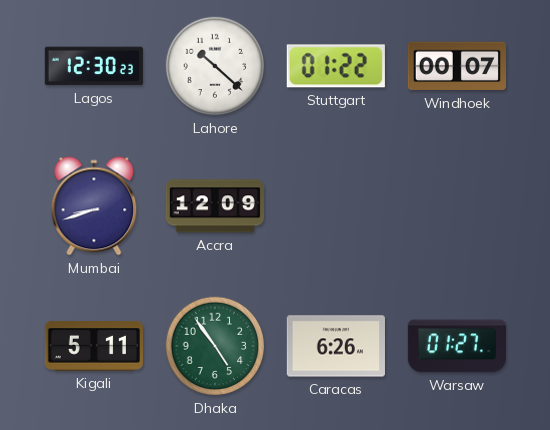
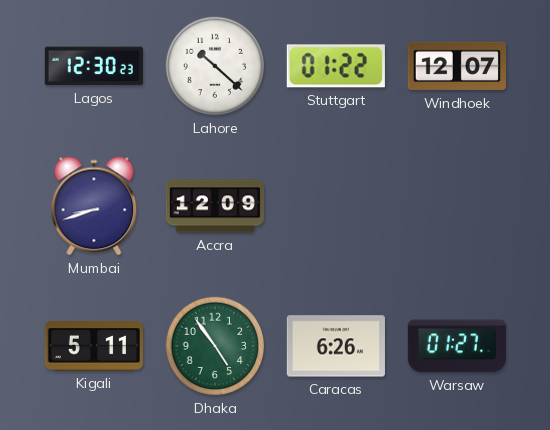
Windhoek: 00:07 -> 12:07
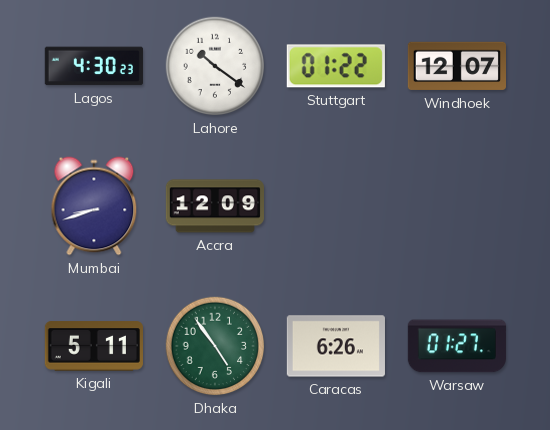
Lagos: 12:30 -> 4:30
Lahore: 10:22 -> 10:21
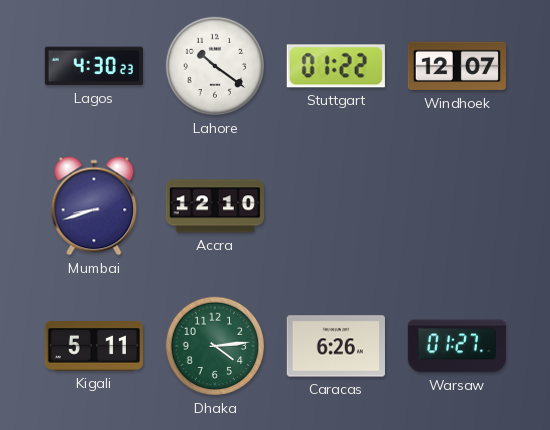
Accra: 12:09 -> 12:10
Dhaka: 4:54 -> 4:14
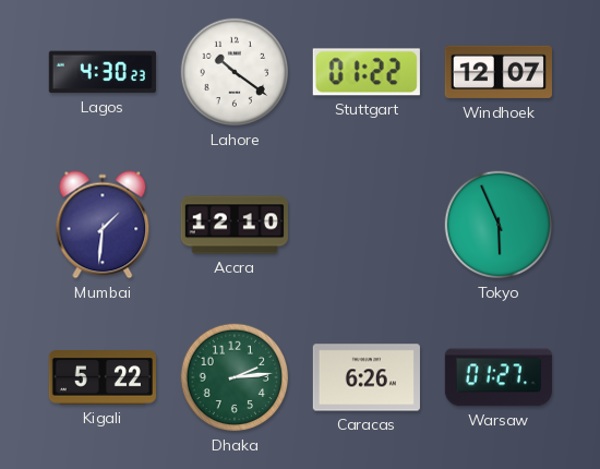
Mumbai: 8:42 -> 1:31
Tokyo: none -> 5:56
Kigali: 5:11 -> 5:22
Dhaka: 4:14 -> 2:14
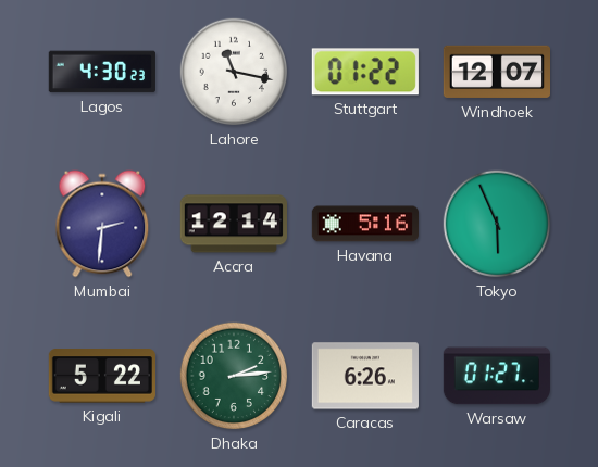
Lahore: 10:21 -> 11:17
Mumbai: 1:31 -> 2:31
Accra: 12:10 -> 12:14
Havana: none -> 5:16
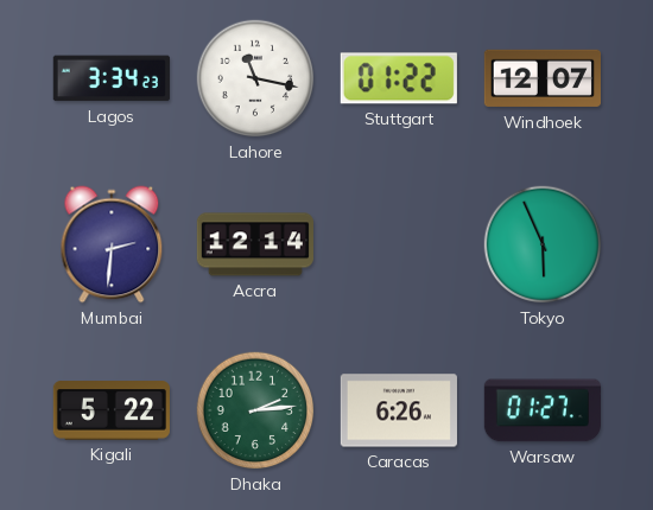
Lagos: 4:30 -> 3:34
Havana: 5:16 -> none
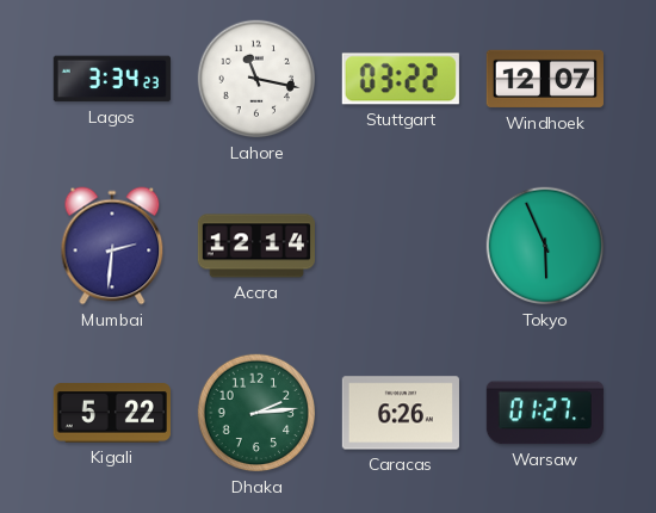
Stuttgart: 01:22 -> 03:22
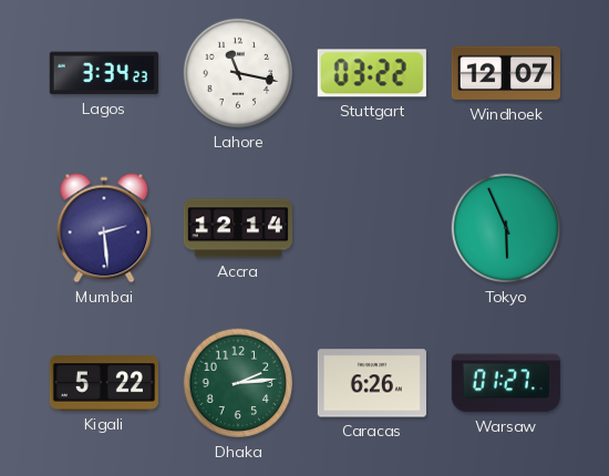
Mumbai: 2:31 -> 2:29
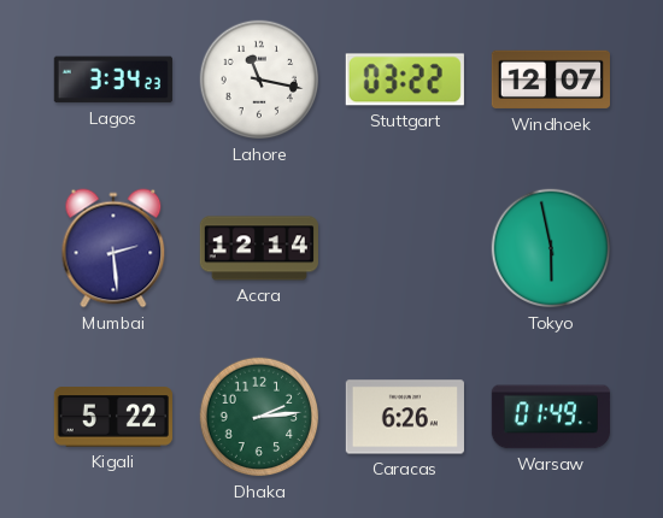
Tokyo: 5:56 -> 5:58
Warsaw: 01:27 -> 01:49
